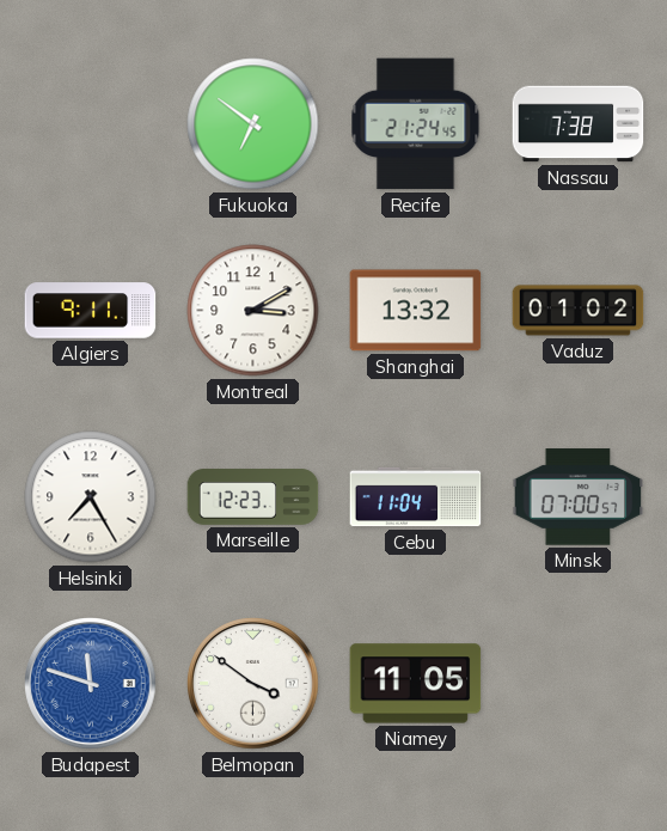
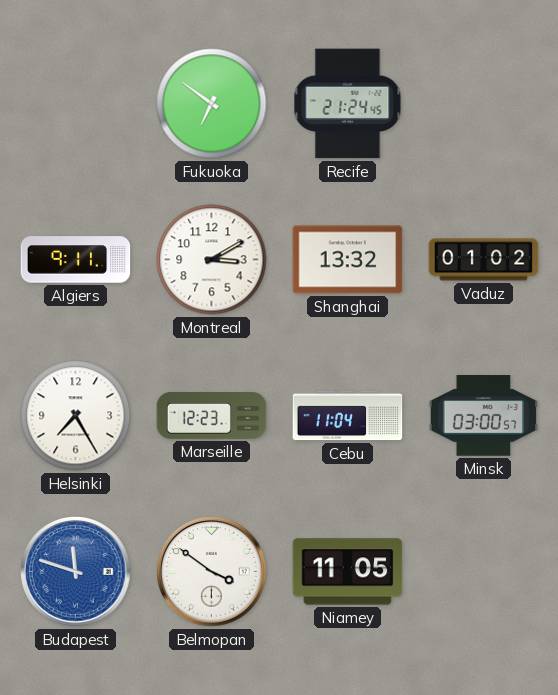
Nassau: 7:38 -> none
Minsk: 07:00 -> 03:00
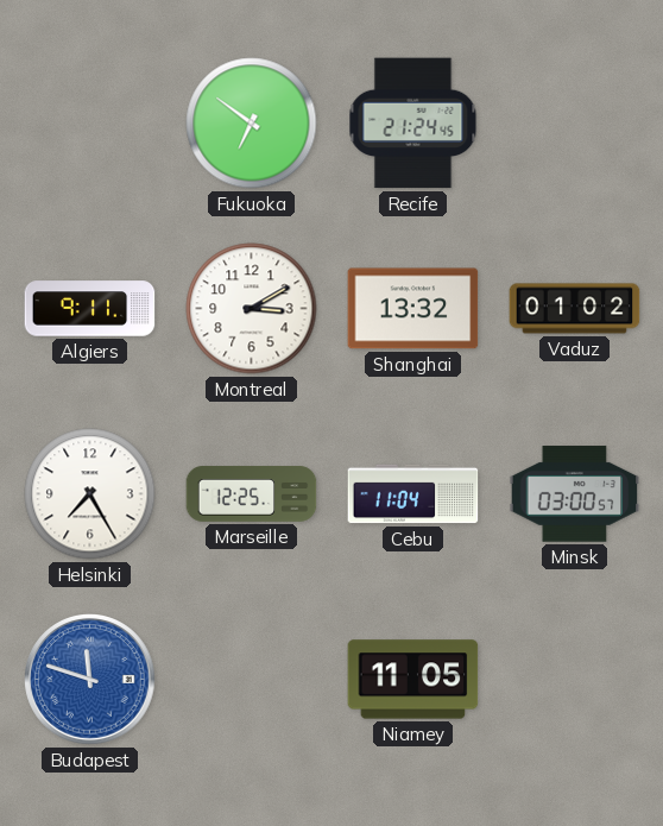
Marseille: 12:23 -> 12:25
Belmopan: 3:51 -> none
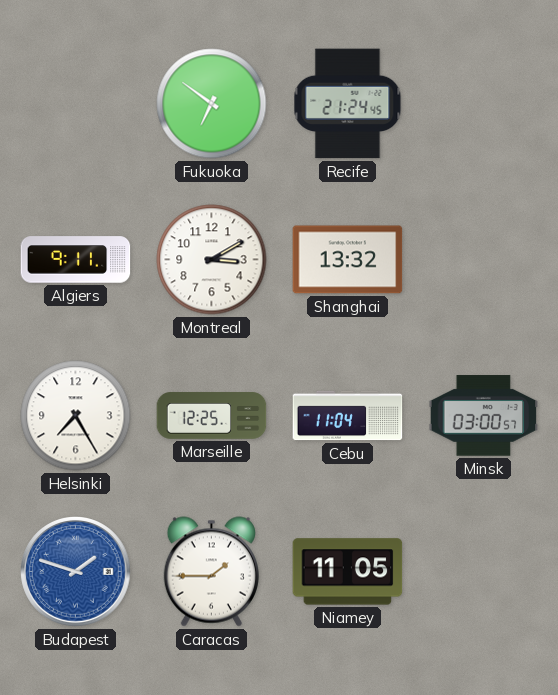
Vaduz: 01:02 -> none
Budapest: 11:48 -> 1:48
Caracas: none -> 1:45
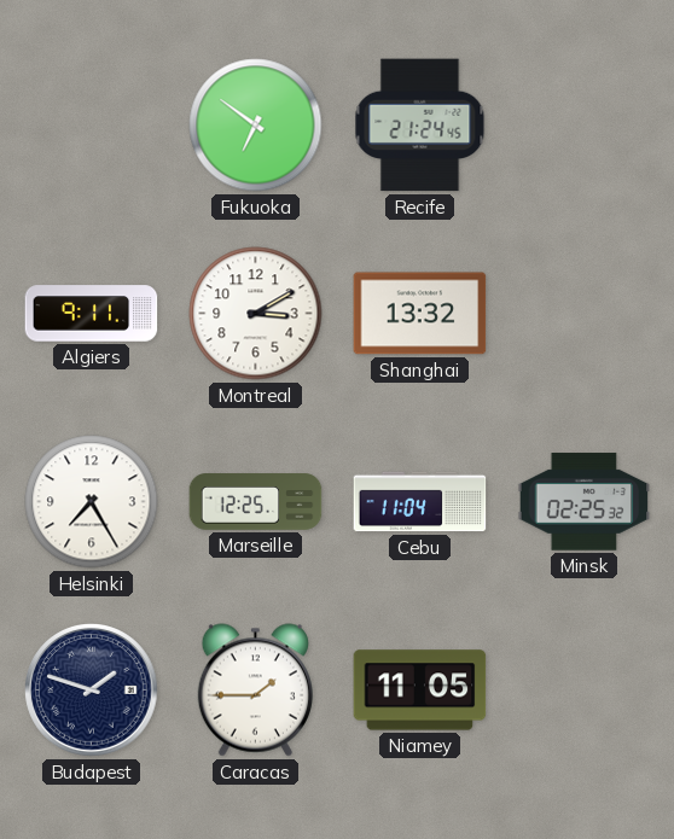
Minsk: 03:00 -> 02:25
Budapest dial: blue -> navy
